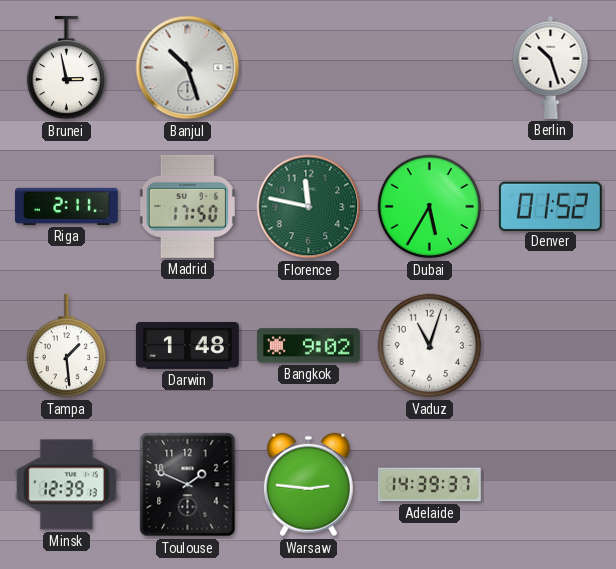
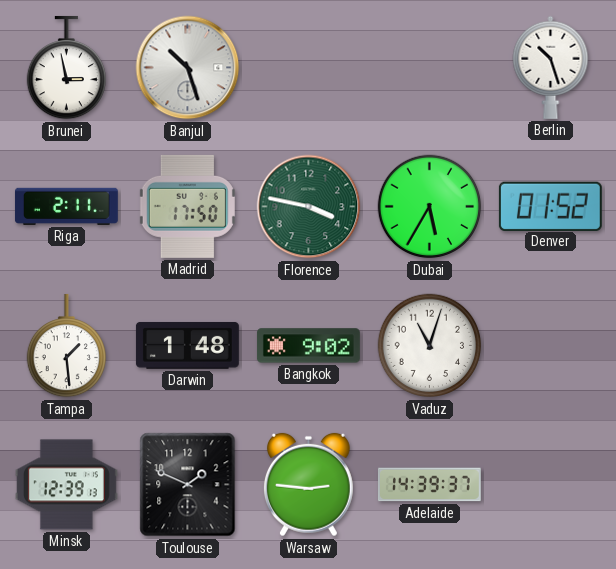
Florence: 11:47 -> 3:47
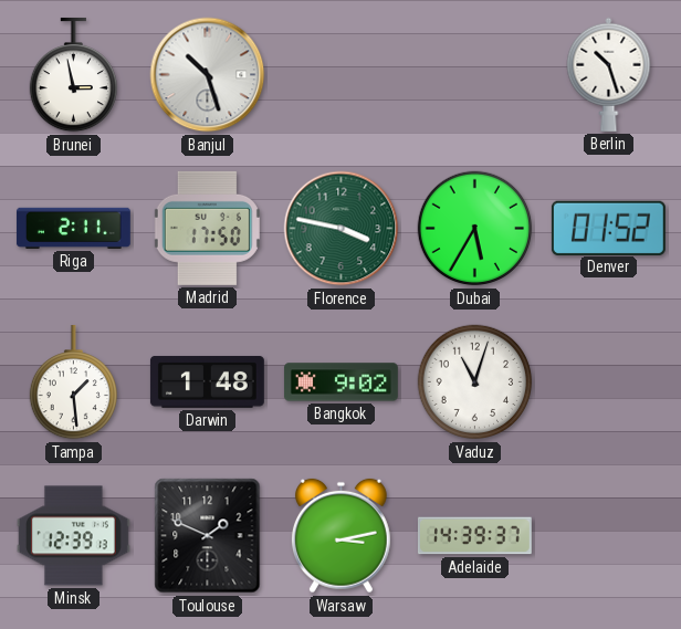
Warsaw: 2:46 -> 3:13
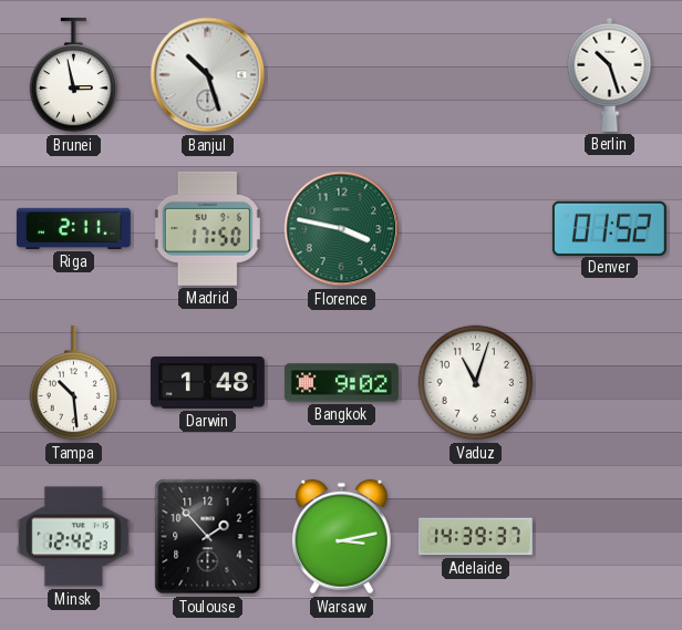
Dubai: 5:35 -> none
Tampa: 1:29 -> 10:29
Minsk: 12:39 -> 12:42
Toulouse: 1:49 -> 1:53
